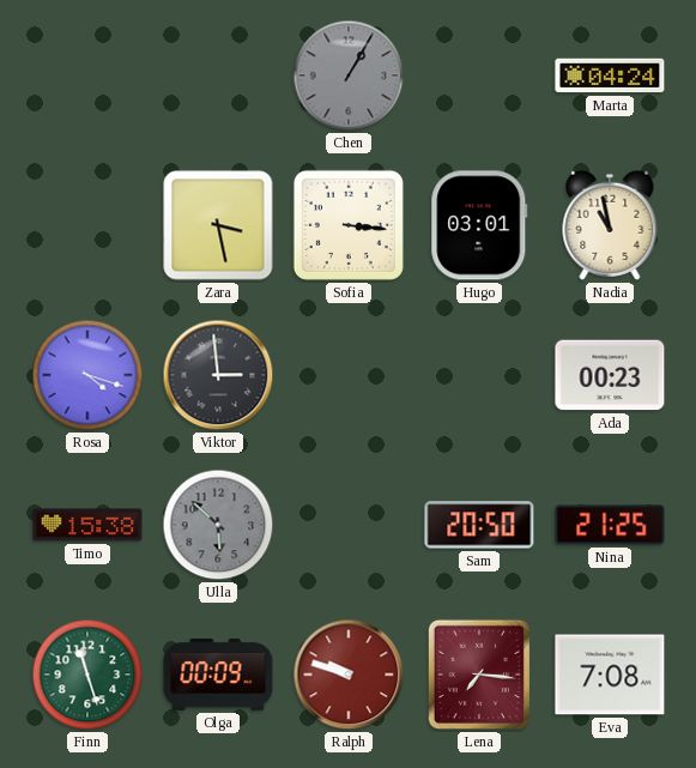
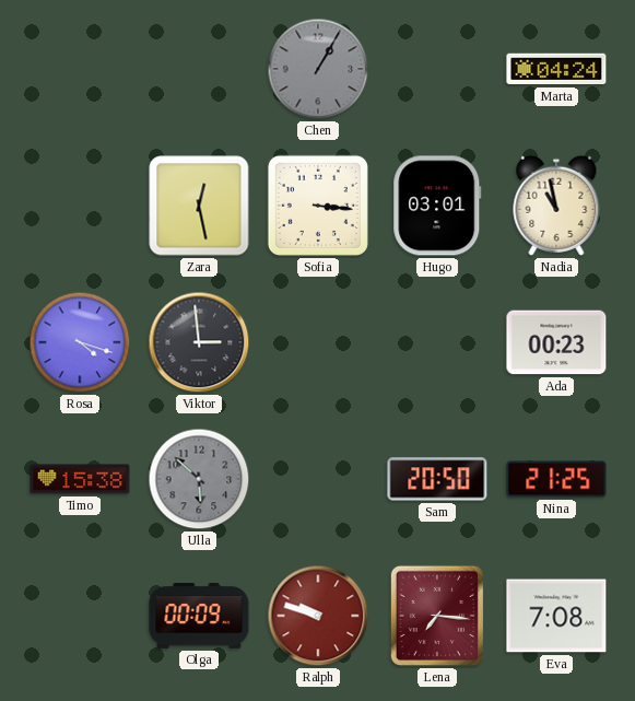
Zara: 3:28 -> 12:28
Finn: 11:27 -> none
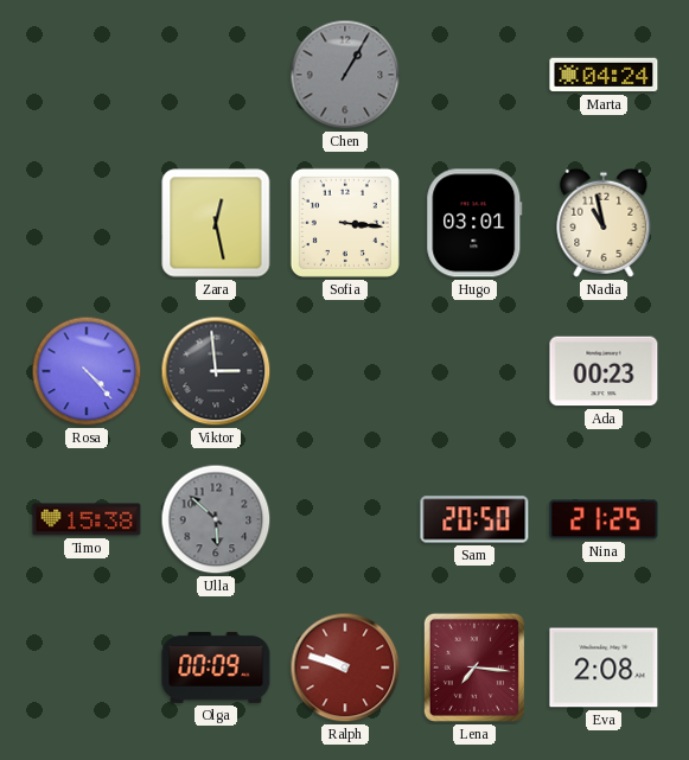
Rosa: 4:18 -> 4:23
Eva: 7:08 -> 2:08
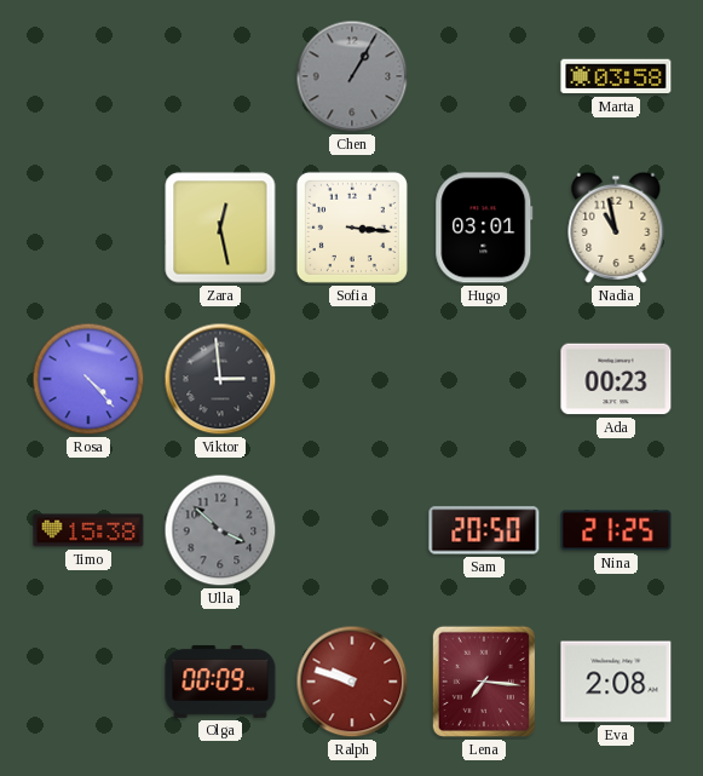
Marta: 04:24 -> 03:58
Ulla: 5:52 -> 3:52
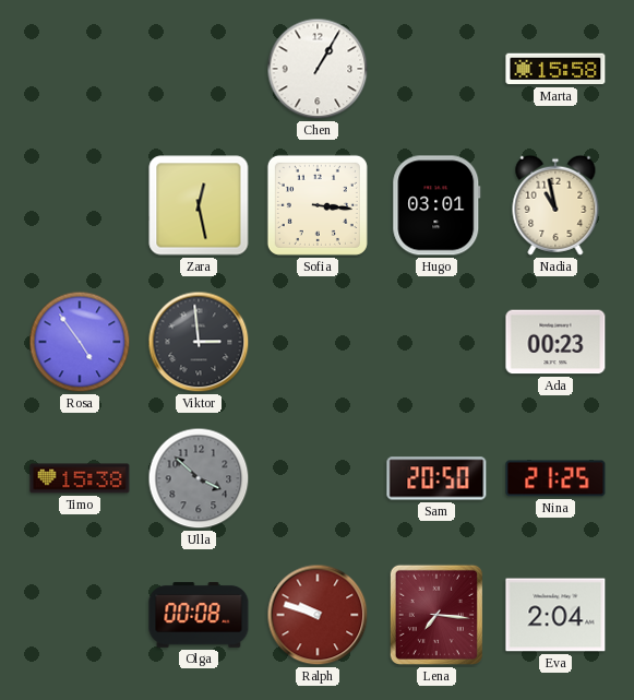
Chen dial: grey -> white
Marta: 03:58 -> 15:58
Rosa: 4:23 -> 4:54
Olga: 00:09 -> 00:08
Eva: 2:08 -> 2:04
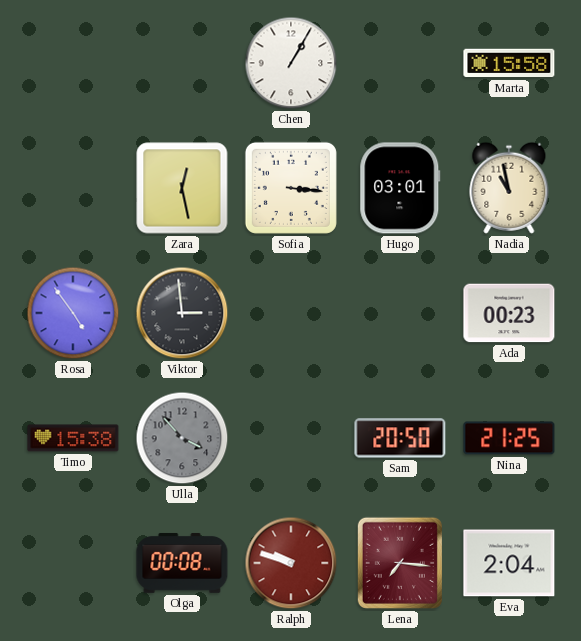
Ulla: 3:52 -> 3:53
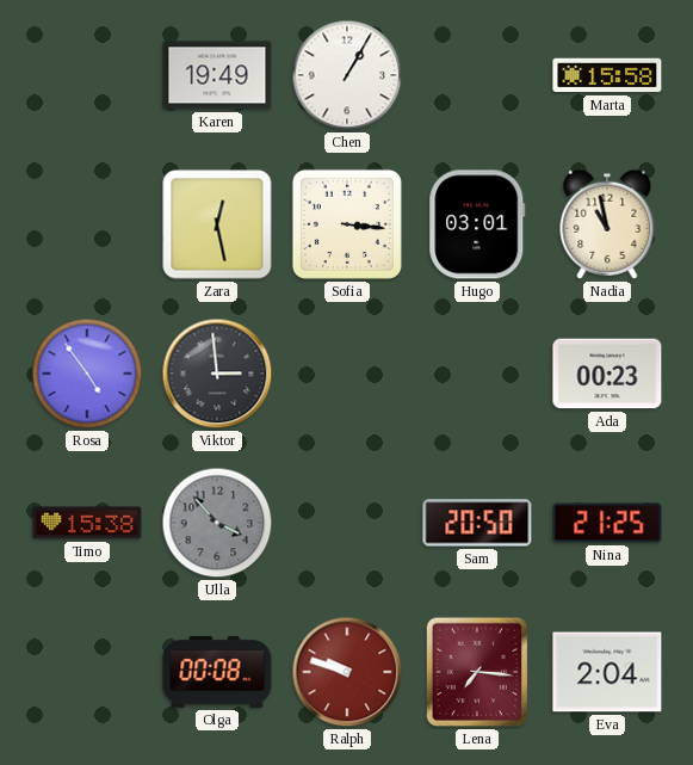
Karen: none -> 19:49
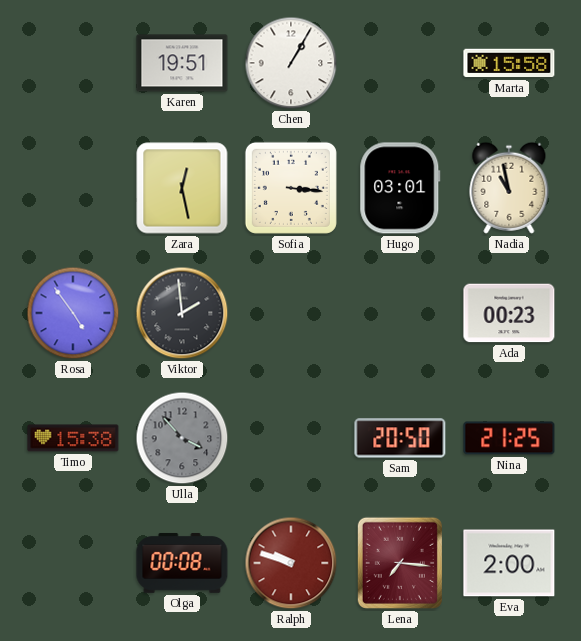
Karen: 19:49 -> 19:51
Viktor: 2:59 -> 1:59
Eva: 2:04 -> 2:00
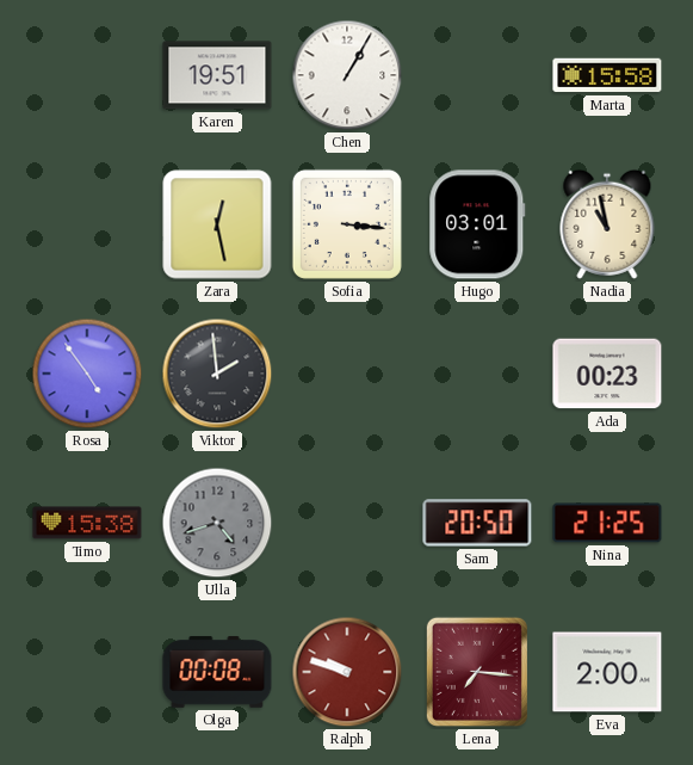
Ulla: 3:53 -> 4:42
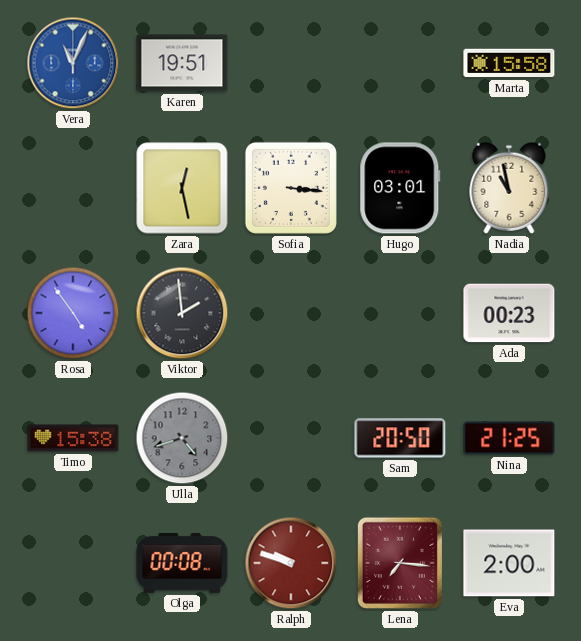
Vera: none -> 11:04
Chen: 1:05 -> none
